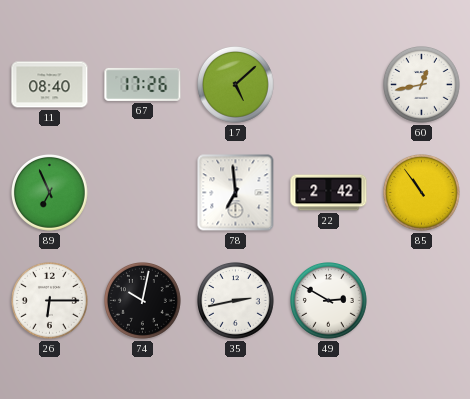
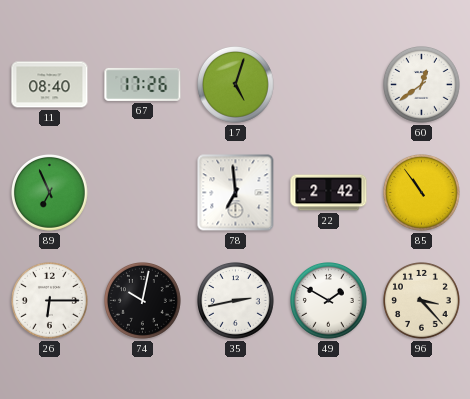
17: 5:08 -> 5:03
60: 12:43 -> 12:39
49: 2:50 -> 1:50
96: none -> 3:23
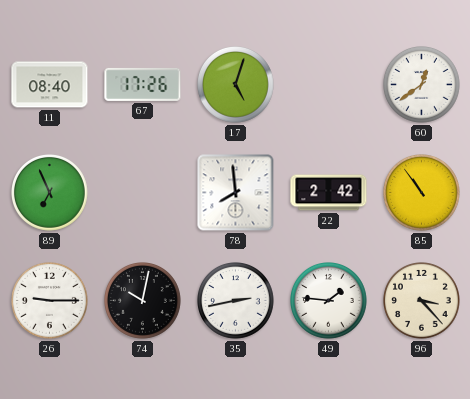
78: 6:59 -> 7:59
26: 6:15 -> 9:15
49: 1:50 -> 1:46
